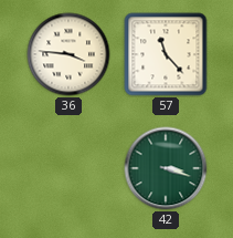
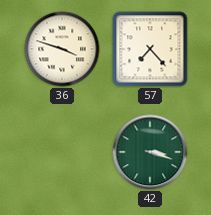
36: 3:46 -> 3:48
57: 11:23 -> 7:23
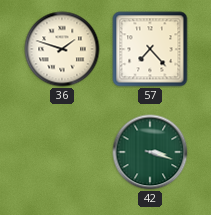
36: 3:48 -> 1:48
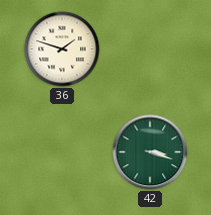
57: 7:23 -> none
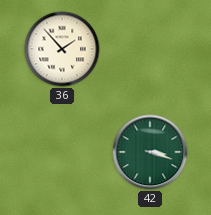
36: 1:48 -> 1:53
